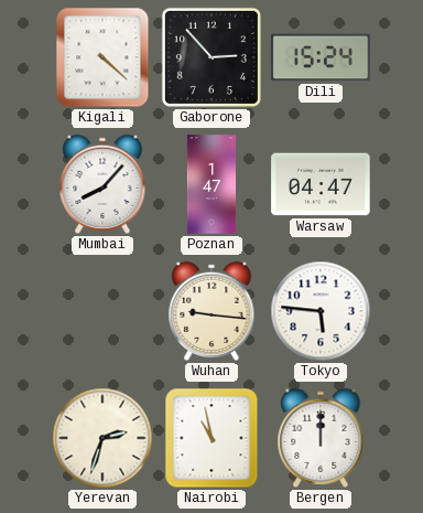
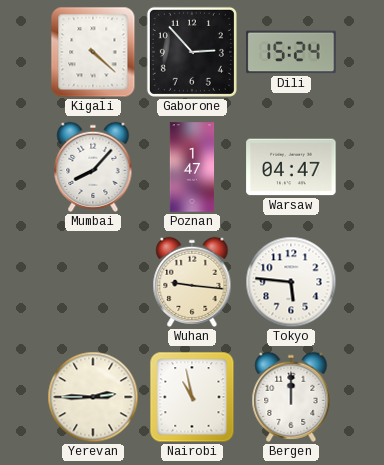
Yerevan: 2:33 -> 2:45
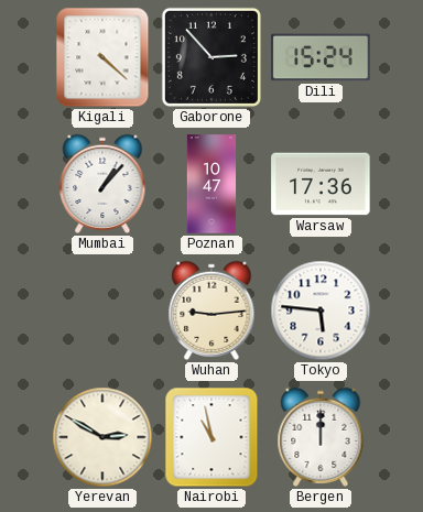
Mumbai: 8:07 -> 1:07
Poznan: 1:47 -> 10:47
Warsaw: 04:47 -> 17:36
Wuhan: 9:16 -> 9:14
Yerevan: 2:45 -> 2:50
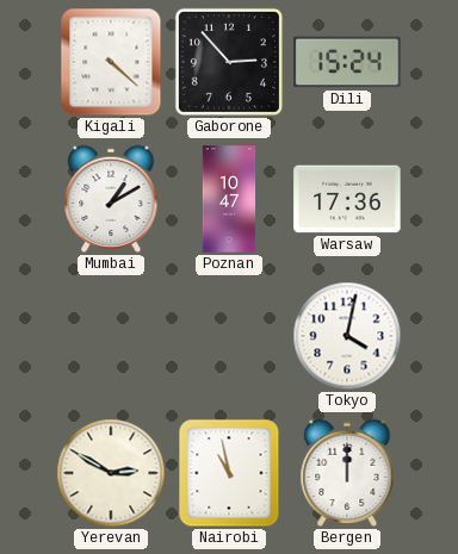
Mumbai: 1:07 -> 1:10
Wuhan: 9:14 -> none
Tokyo: 5:46 -> 4:02
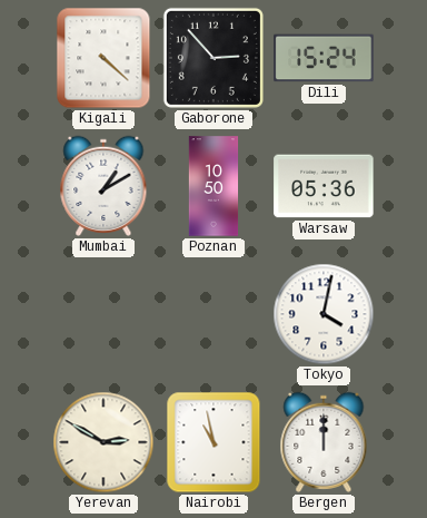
Poznan: 10:47 -> 10:50
Warsaw: 17:36 -> 05:36
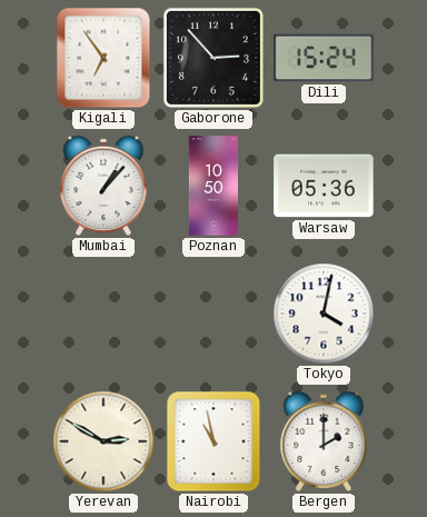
Kigali: 4:22 -> 6:54
Mumbai: 1:10 -> 1:07
Bergen: 12:00 -> 2:00
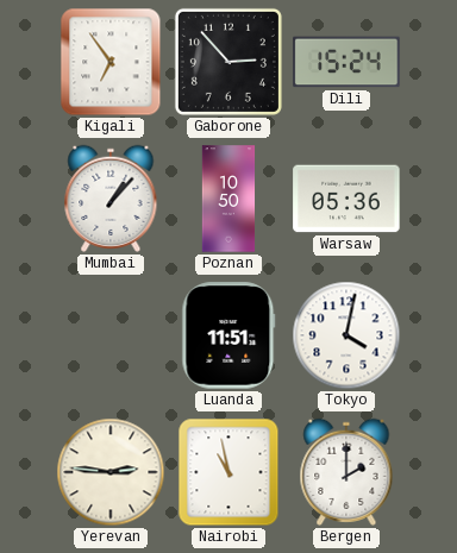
Luanda: none -> 11:51
Yerevan: 2:50 -> 2:46
